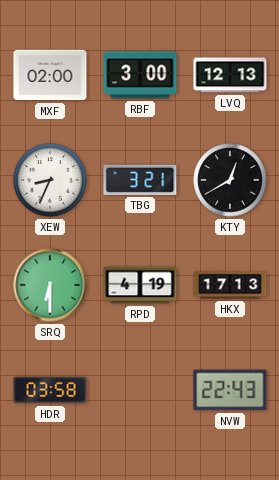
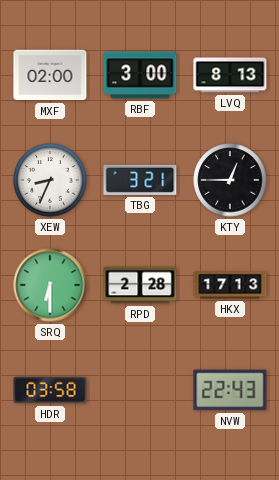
LVQ: 12:13 -> 8:13
KTY: 12:40 -> 12:45
RPD: 4:19 -> 2:28
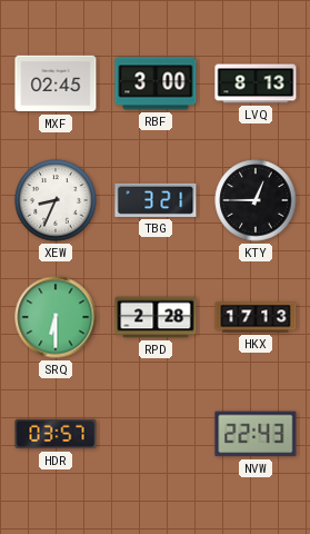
MXF: 02:00 -> 02:45
HDR: 03:58 -> 03:57
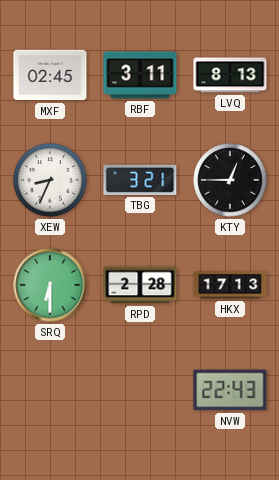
RBF: 3:00 -> 3:11
HDR: 03:57 -> none
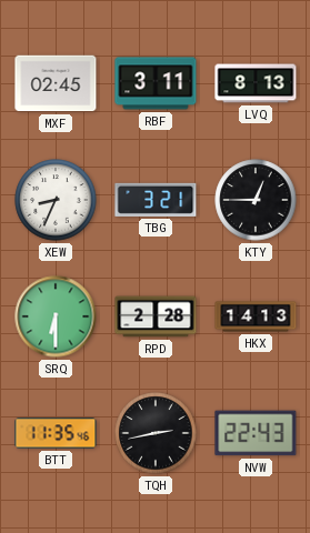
HKX: 17:13 -> 14:13
BTT: none -> 11:35
TQH: none -> 2:43
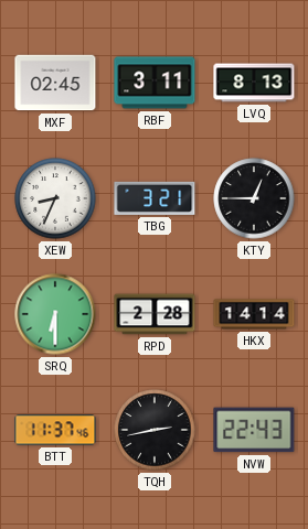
HKX: 14:13 -> 14:14
BTT: 11:35 -> 11:37
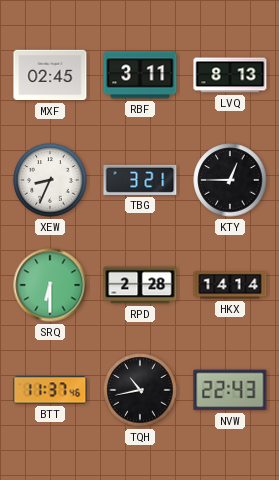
TQH: 2:43 -> 10:43
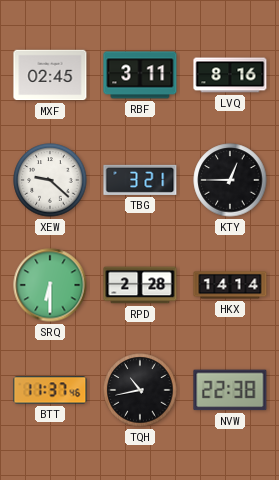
LVQ: 8:13 -> 8:16
XEW: 8:34 -> 9:22
NVW: 22:43 -> 22:38
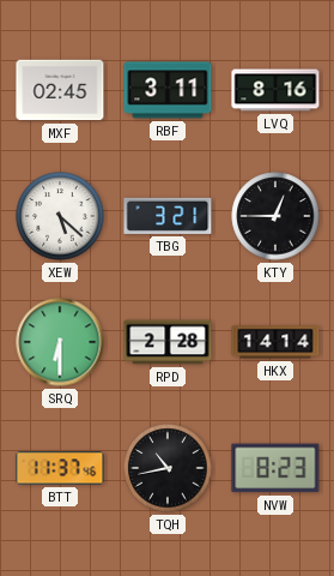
XEW: 9:22 -> 5:22
NVW: 22:38 -> 8:23
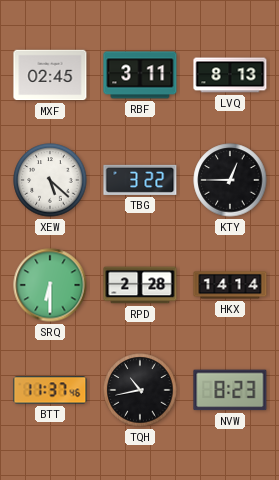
LVQ: 8:16 -> 8:13
TBG: 3:21 -> 3:22
